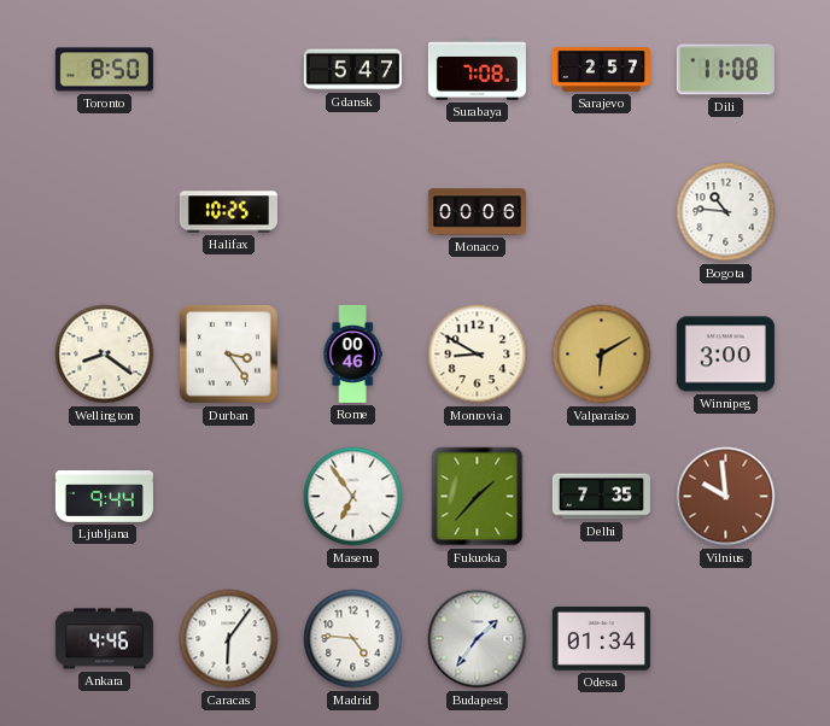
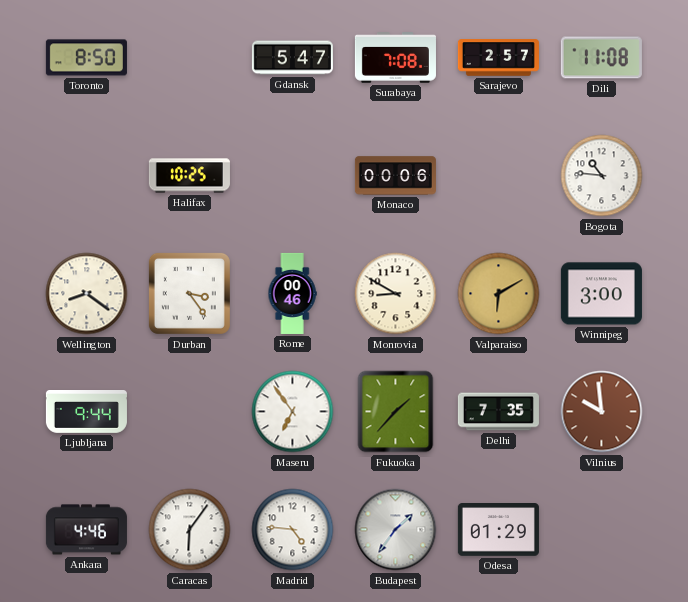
Odesa: 01:34 -> 01:29
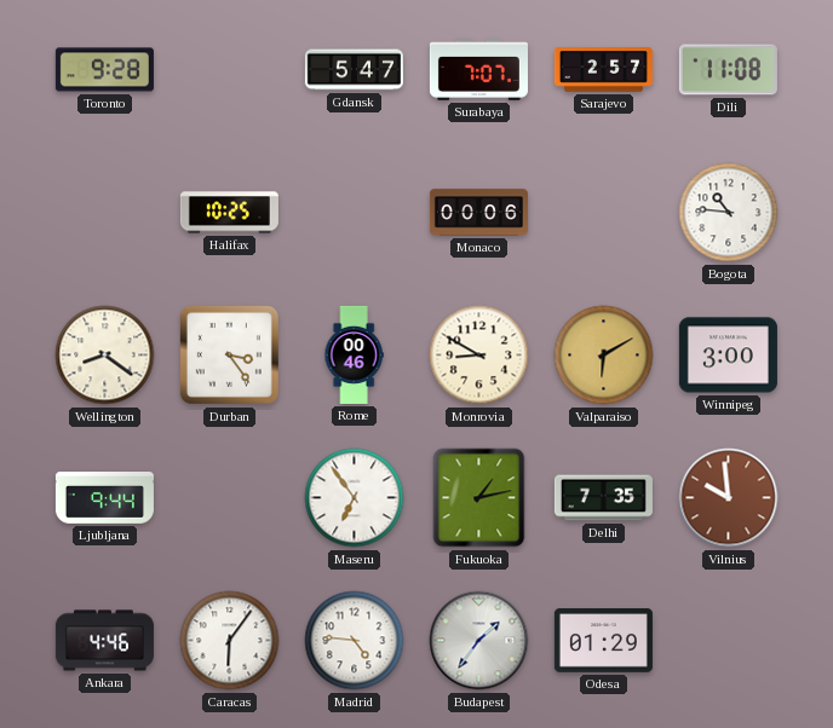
Toronto: 8:50 -> 9:28
Surabaya: 7:08 -> 7:07
Fukuoka: 1:37 -> 1:13
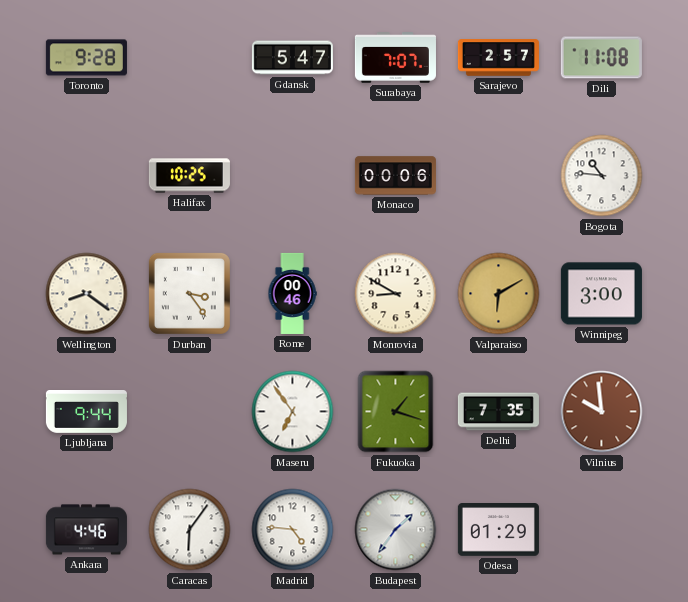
Fukuoka: 1:13 -> 1:18
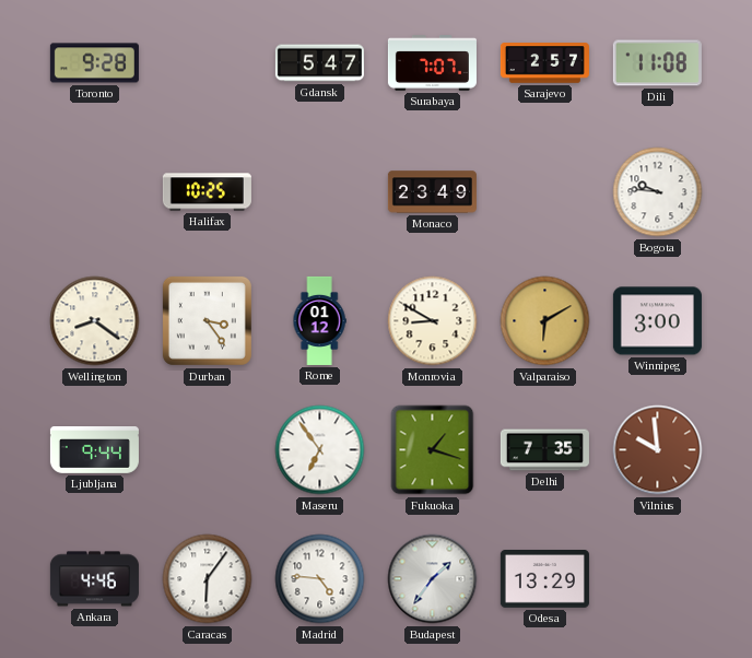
Monaco: 00:06 -> 23:49
Bogota: 10:46 -> 9:46
Rome: 00:46 -> 01:12
Odesa: 01:29 -> 13:29
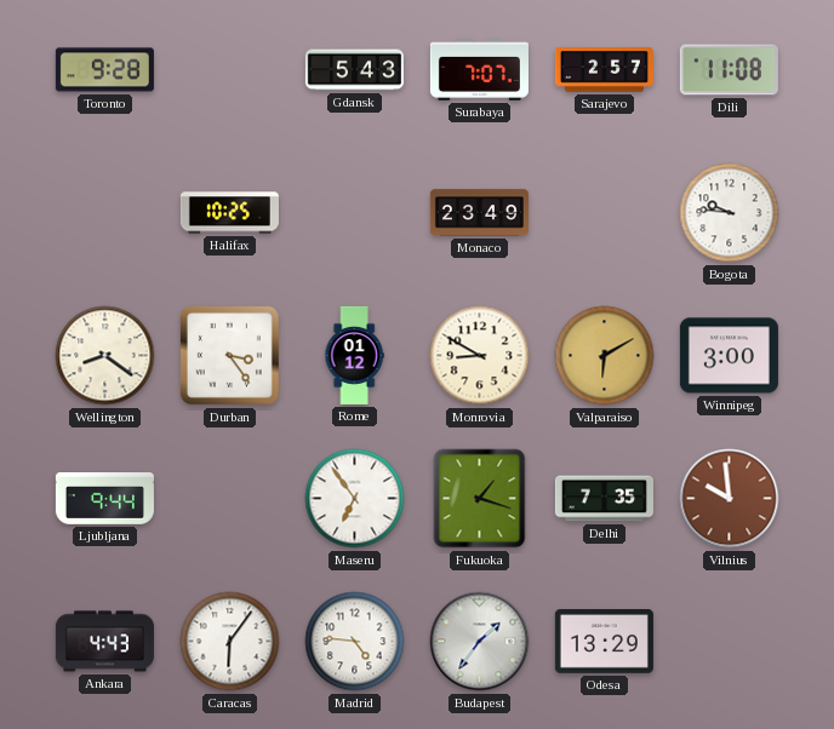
Gdansk: 5:47 -> 5:43
Ankara: 4:46 -> 4:43
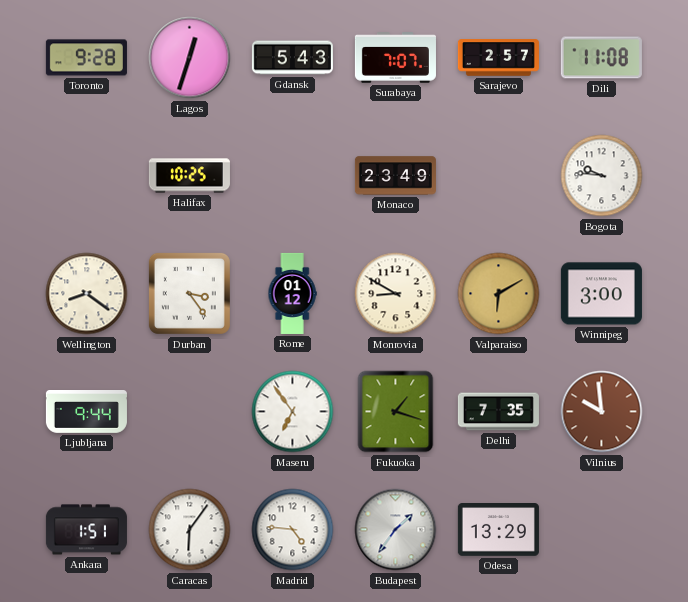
Lagos: none -> 12:33
Ankara: 4:43 -> 1:51
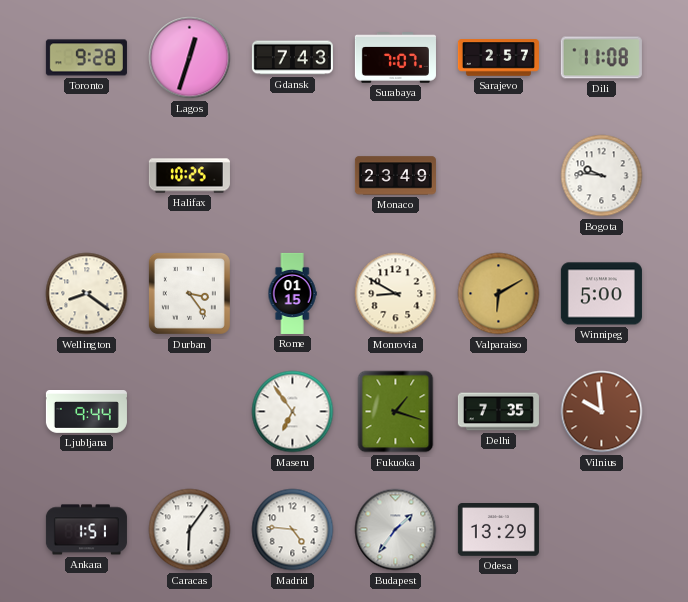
Gdansk: 5:43 -> 7:43
Rome: 01:12 -> 01:15
Winnipeg: 3:00 -> 5:00
